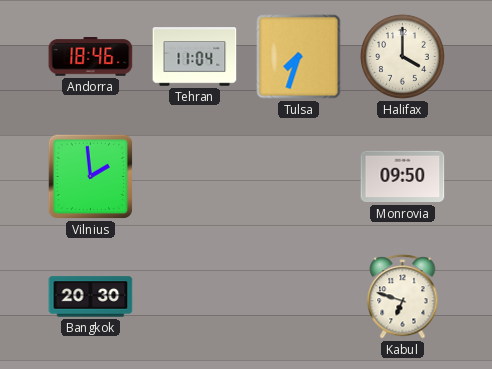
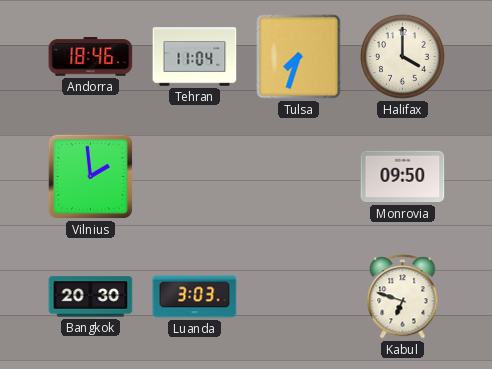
Luanda: none -> 3:03
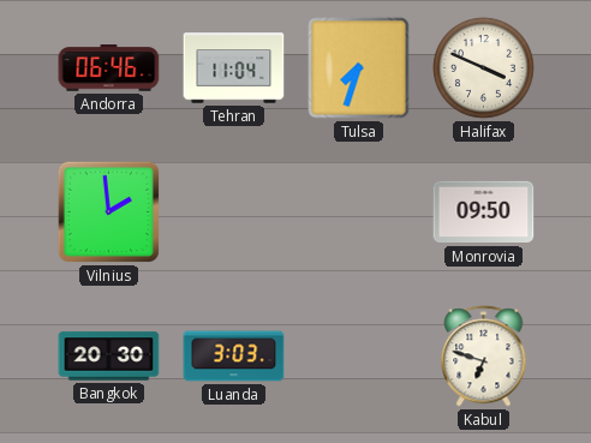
Andorra: 18:46 -> 06:46
Halifax: 4:00 -> 3:49
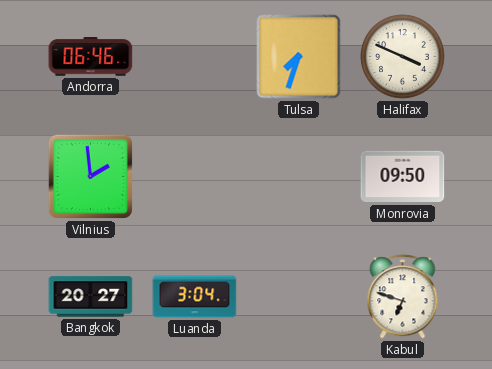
Tehran: 11:04 -> none
Bangkok: 20:30 -> 20:27
Luanda: 3:03 -> 3:04
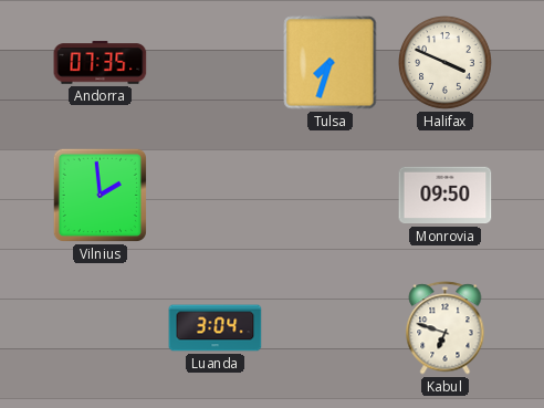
Andorra: 06:46 -> 07:35
Bangkok: 20:27 -> none
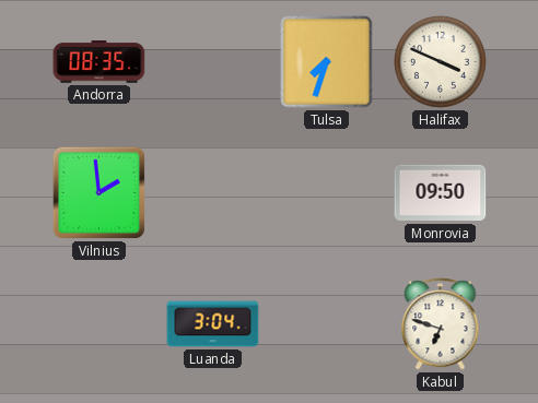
Andorra: 07:35 -> 08:35
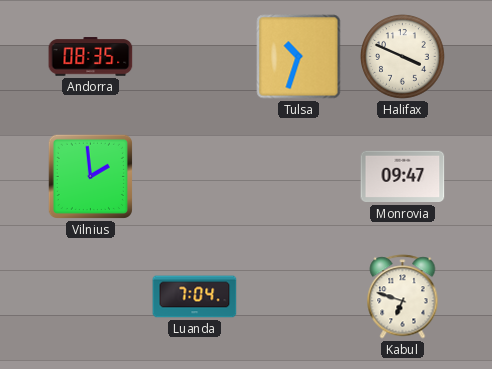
Tulsa: 7:33 -> 10:33
Monrovia: 09:50 -> 09:47
Luanda: 3:04 -> 7:04
